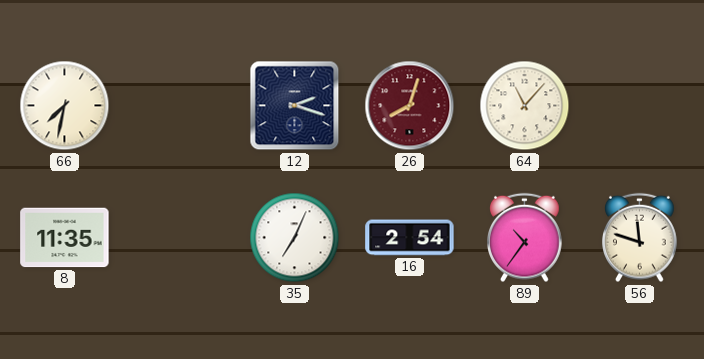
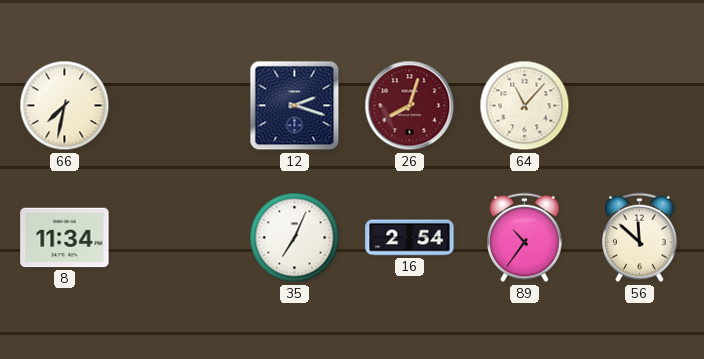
8: 11:35 -> 11:34
56: 11:48 -> 11:52
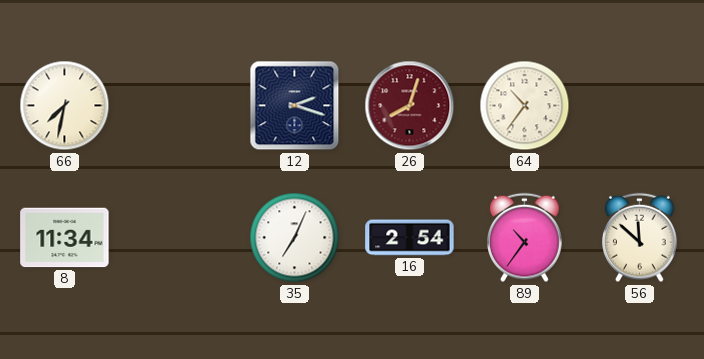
64: 11:07 -> 10:36
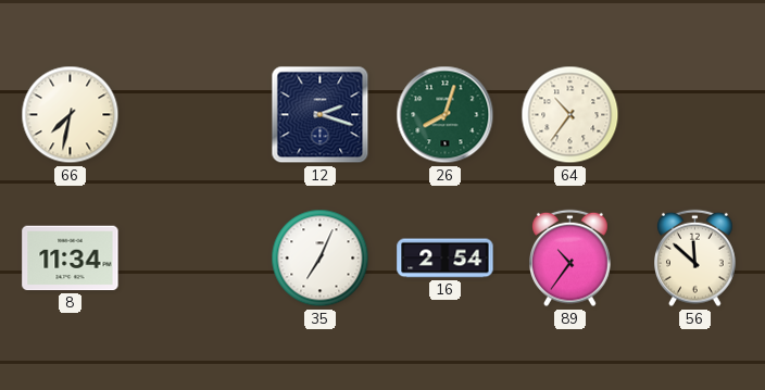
26 dial: burgundy -> green
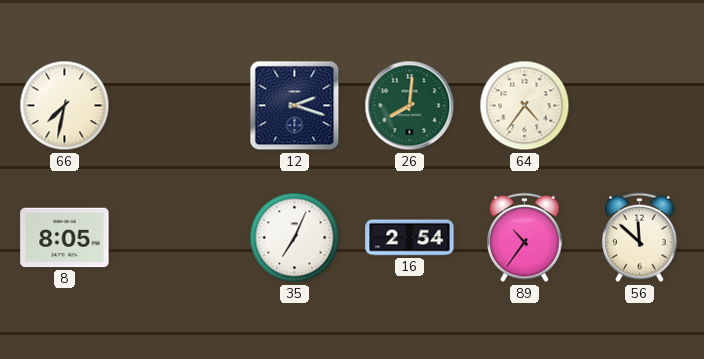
26: 8:03 -> 8:01
64: 10:36 -> 4:36
8: 11:34 -> 8:05
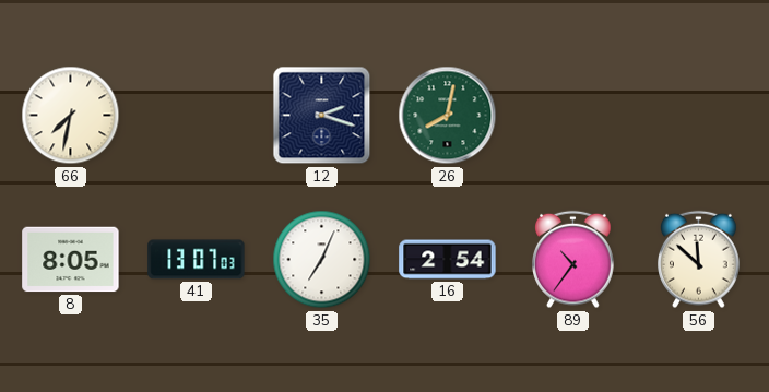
26: 8:01 -> 8:02
64: 4:36 -> none
41: none -> 13:07
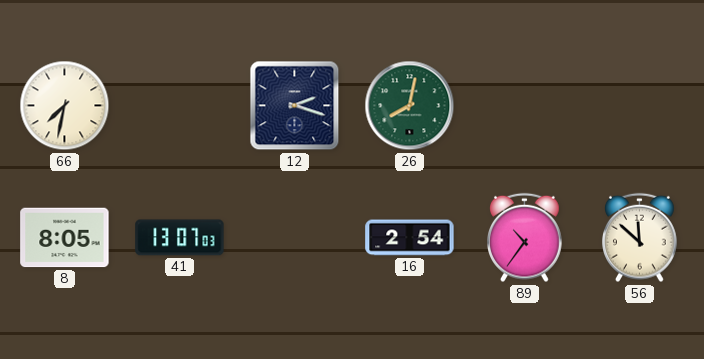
35: 7:04 -> none
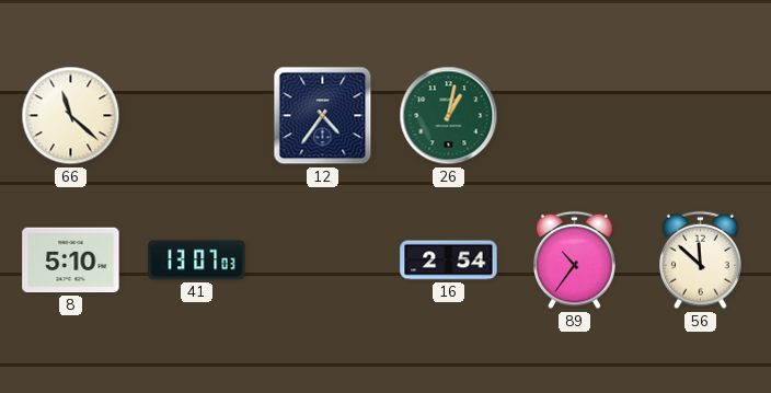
66: 7:32 -> 11:22
12: 2:18 -> 4:36
26: 8:02 -> 1:02
8: 8:05 -> 5:10
